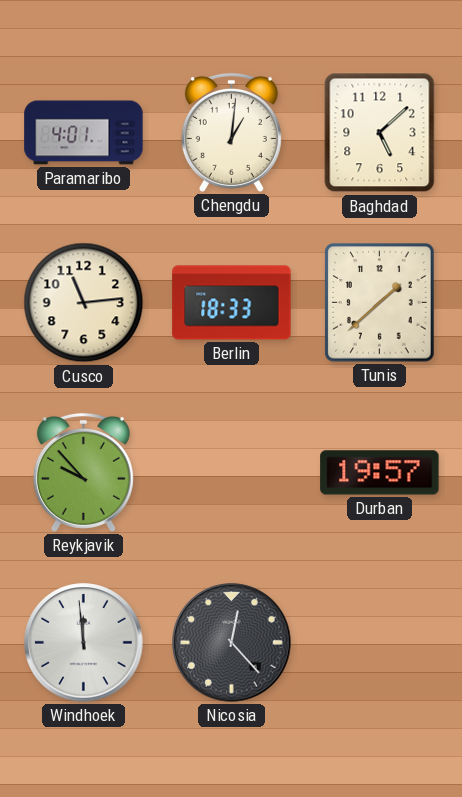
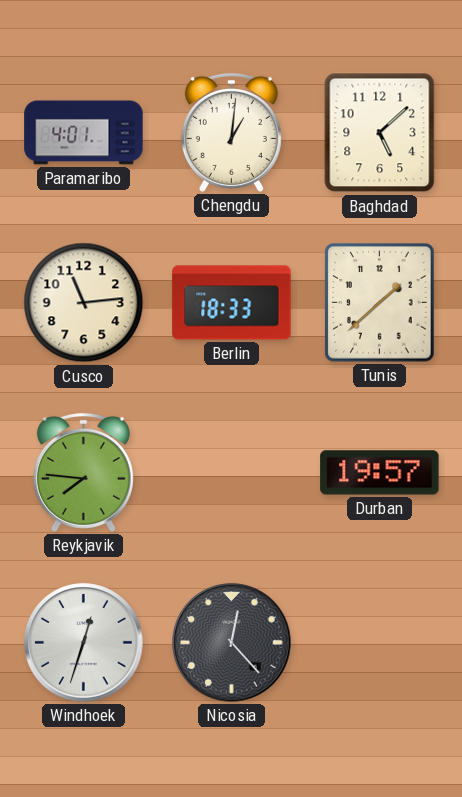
Reykjavik: 9:53 -> 7:46
Windhoek: 11:59 -> 12:33
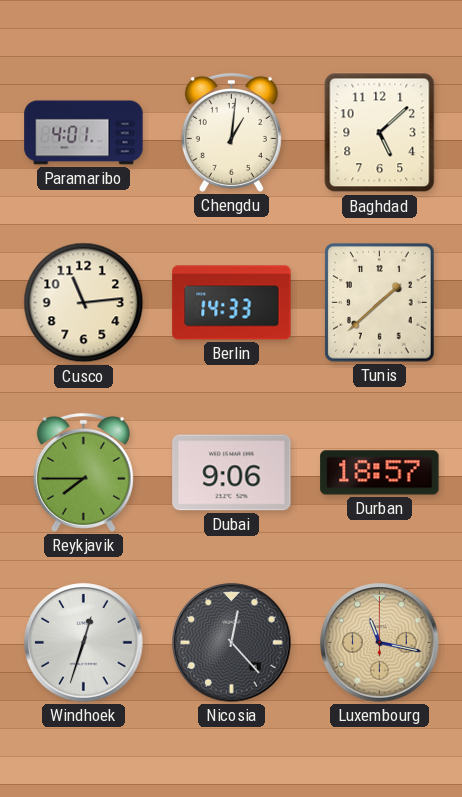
Berlin: 18:33 -> 14:33
Reykjavik: 7:46 -> 7:45
Dubai: none -> 9:06
Durban: 19:57 -> 18:57
Luxembourg: none -> 11:17
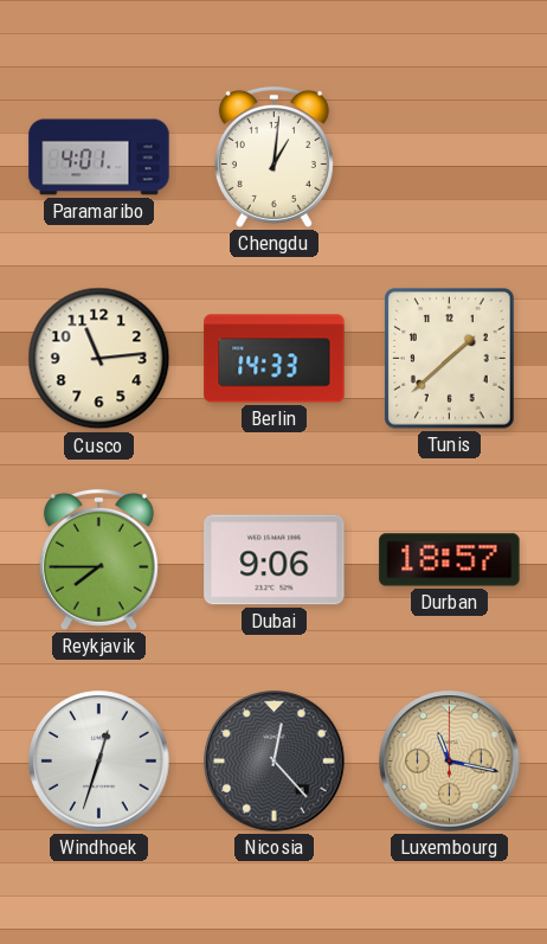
Baghdad: 5:08 -> none
